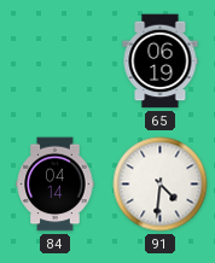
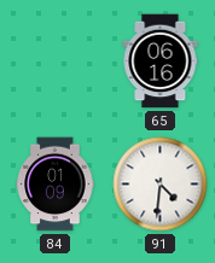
65: 06:19 -> 06:16
84: 04:14 -> 01:09
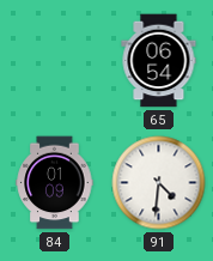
65: 06:16 -> 06:54
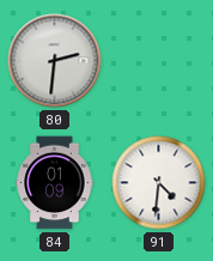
80: none -> 2:31
65: 06:54 -> none
